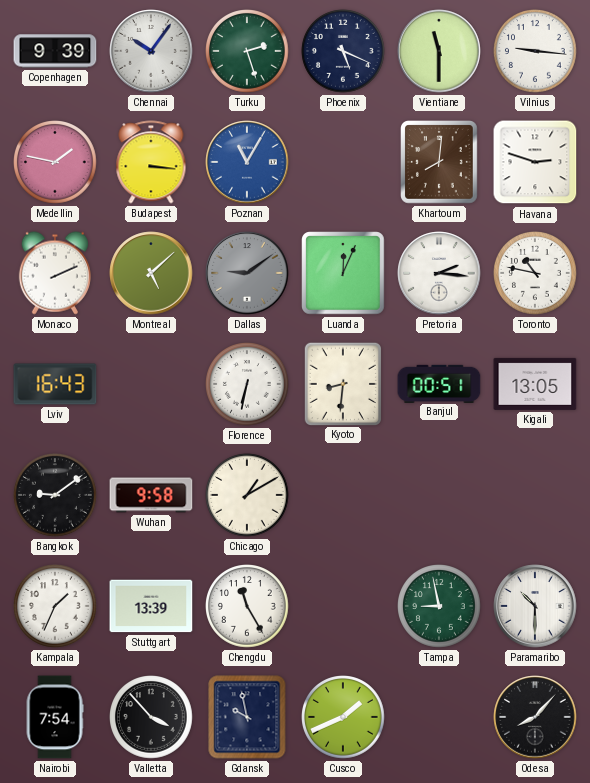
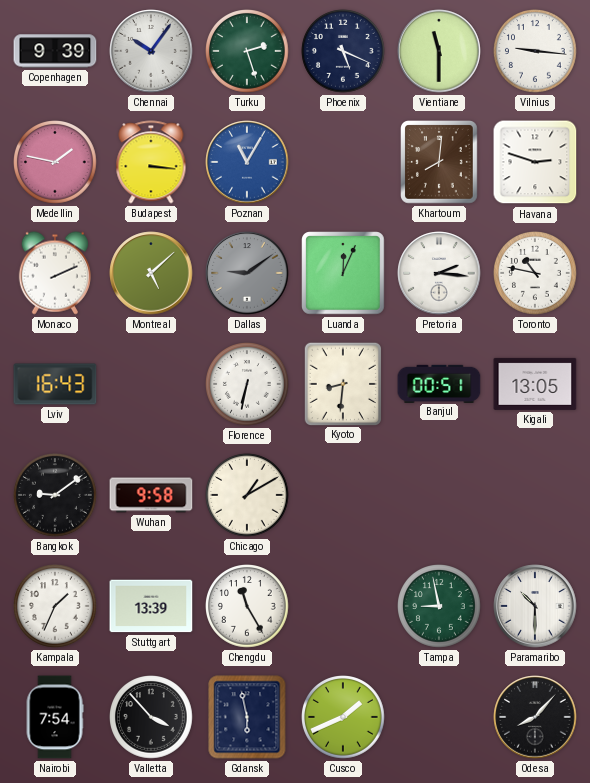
Gdansk: 9:58 -> 5:58
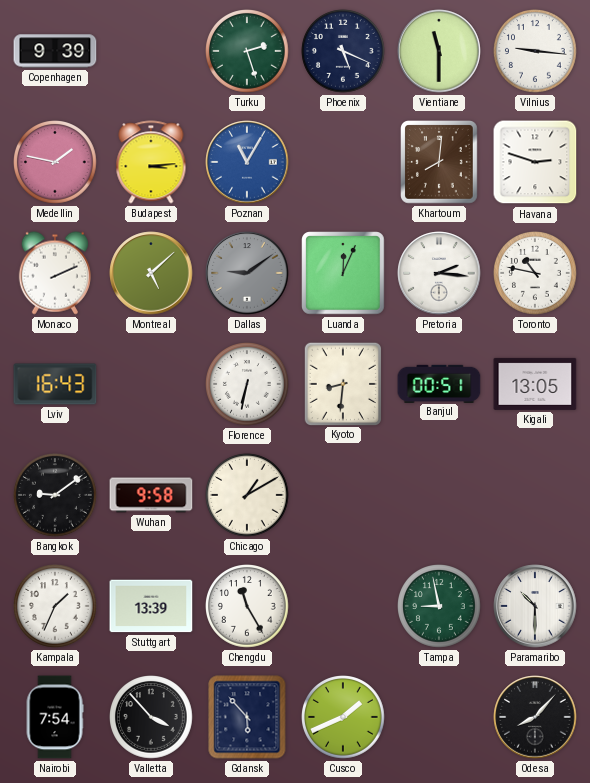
Chennai: 10:06 -> none
Budapest: 3:16 -> 3:14
Gdansk: 5:58 -> 5:53
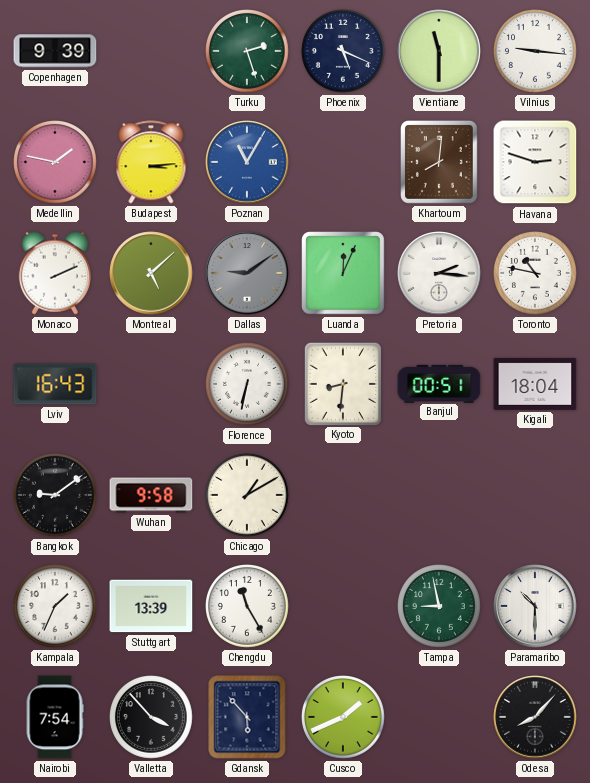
Kigali: 13:05 -> 18:04
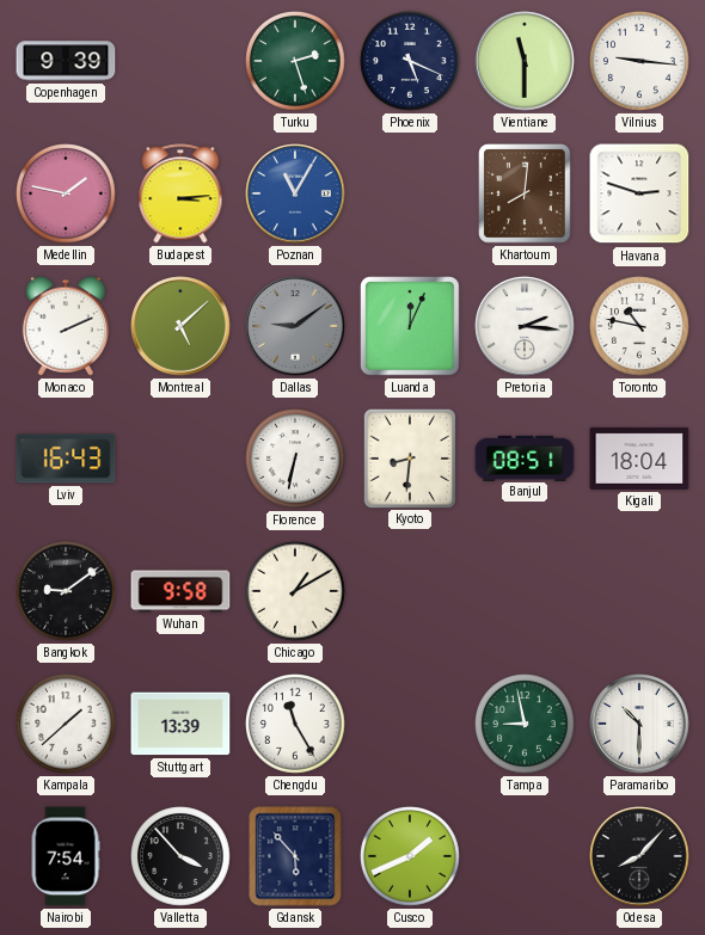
Banjul: 00:51 -> 08:51
Kampala: 1:34 -> 1:38
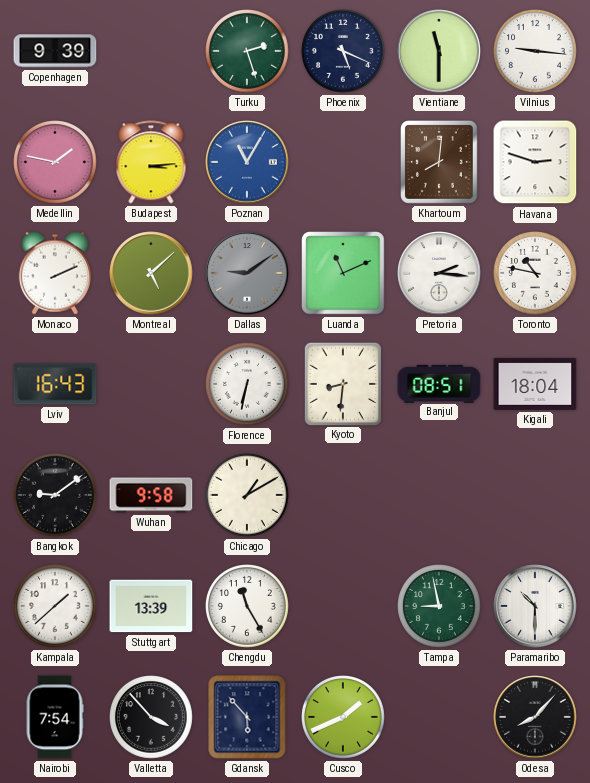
Luanda: 12:04 -> 11:11
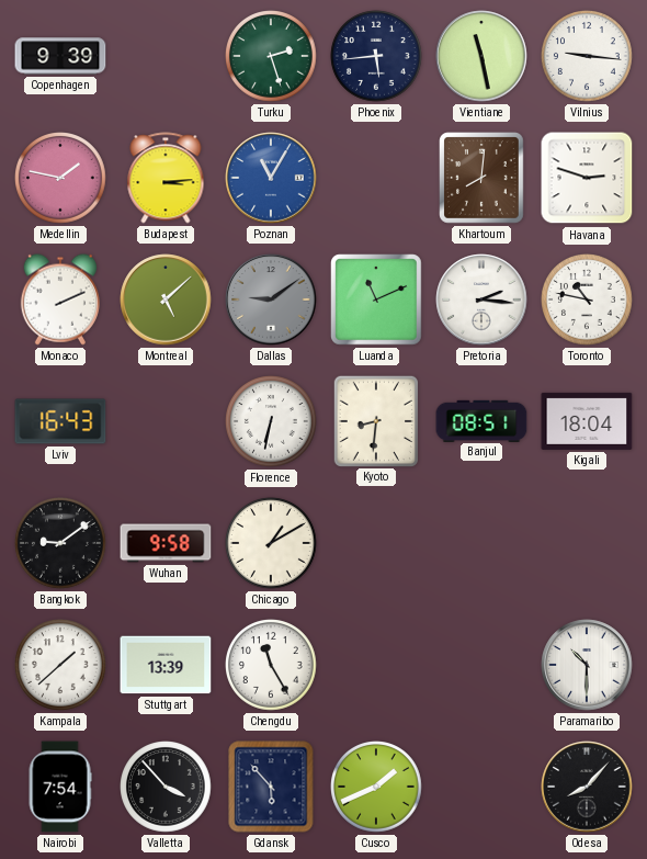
Phoenix: 5:19 -> 5:44
Vientiane: 11:30 -> 11:28
Tampa: 8:58 -> none
